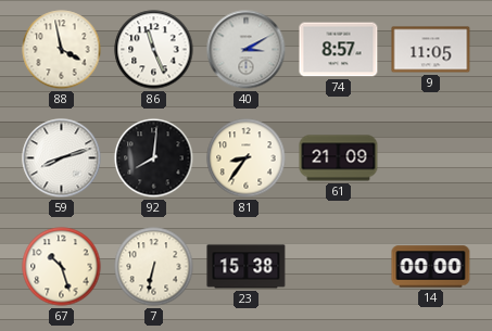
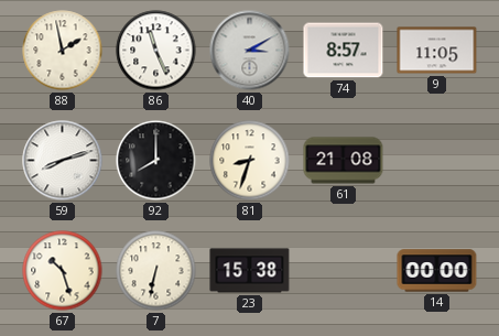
88: 3:58 -> 1:58
92: 8:01 -> 8:00
81: 8:36 -> 8:33
61: 21:09 -> 21:08
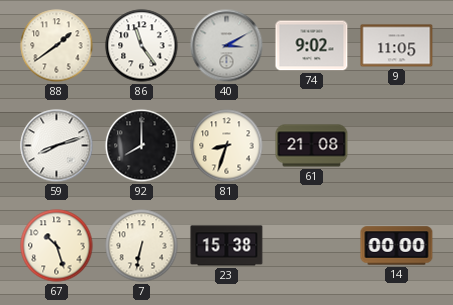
88: 1:58 -> 1:39
86: 11:26 -> 11:24
74: 8:57 -> 9:02
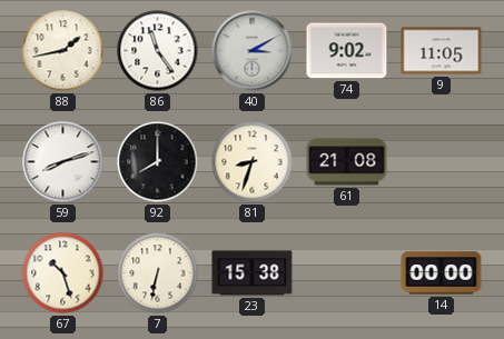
88: 1:39 -> 1:43
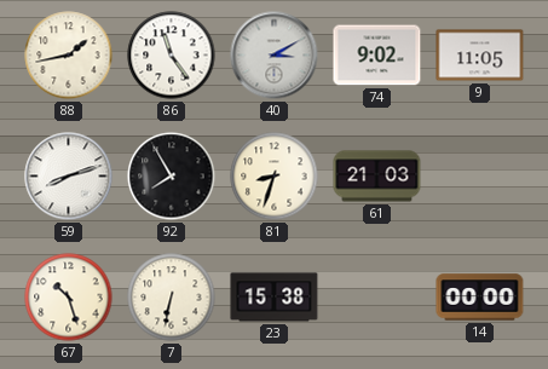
92: 8:00 -> 7:55
61: 21:08 -> 21:03
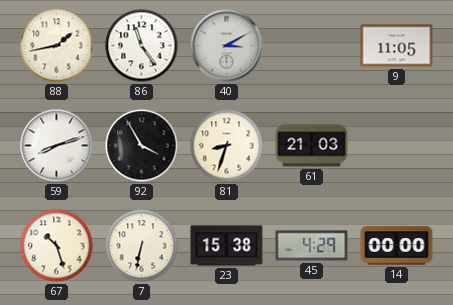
74: 9:02 -> none
92: 7:55 -> 3:55
45: none -> 4:29
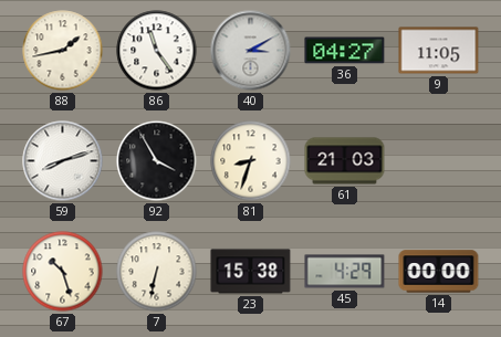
36: none -> 04:27
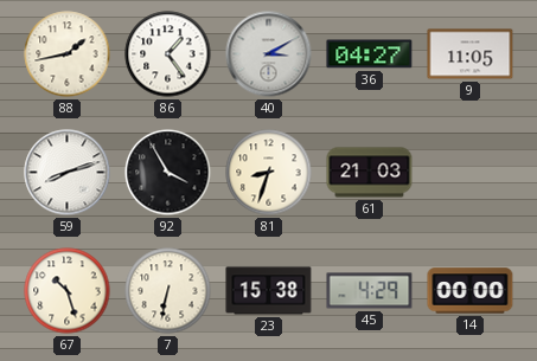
86: 11:24 -> 1:24
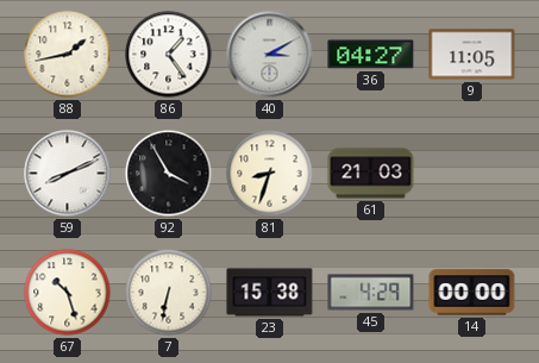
59: 8:12 -> 8:11
